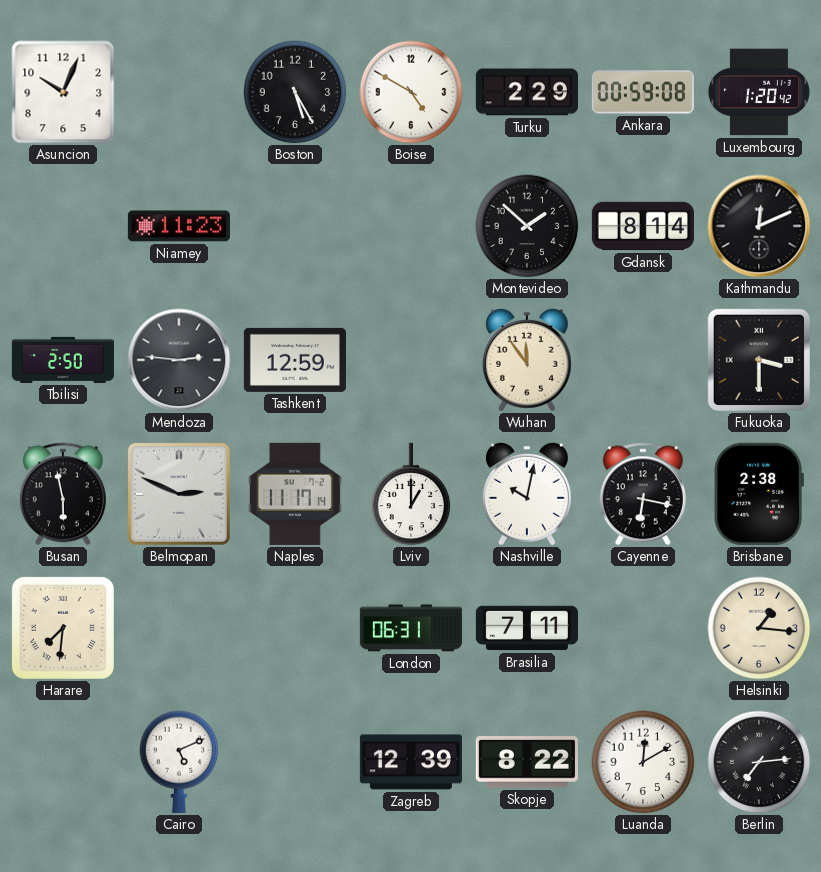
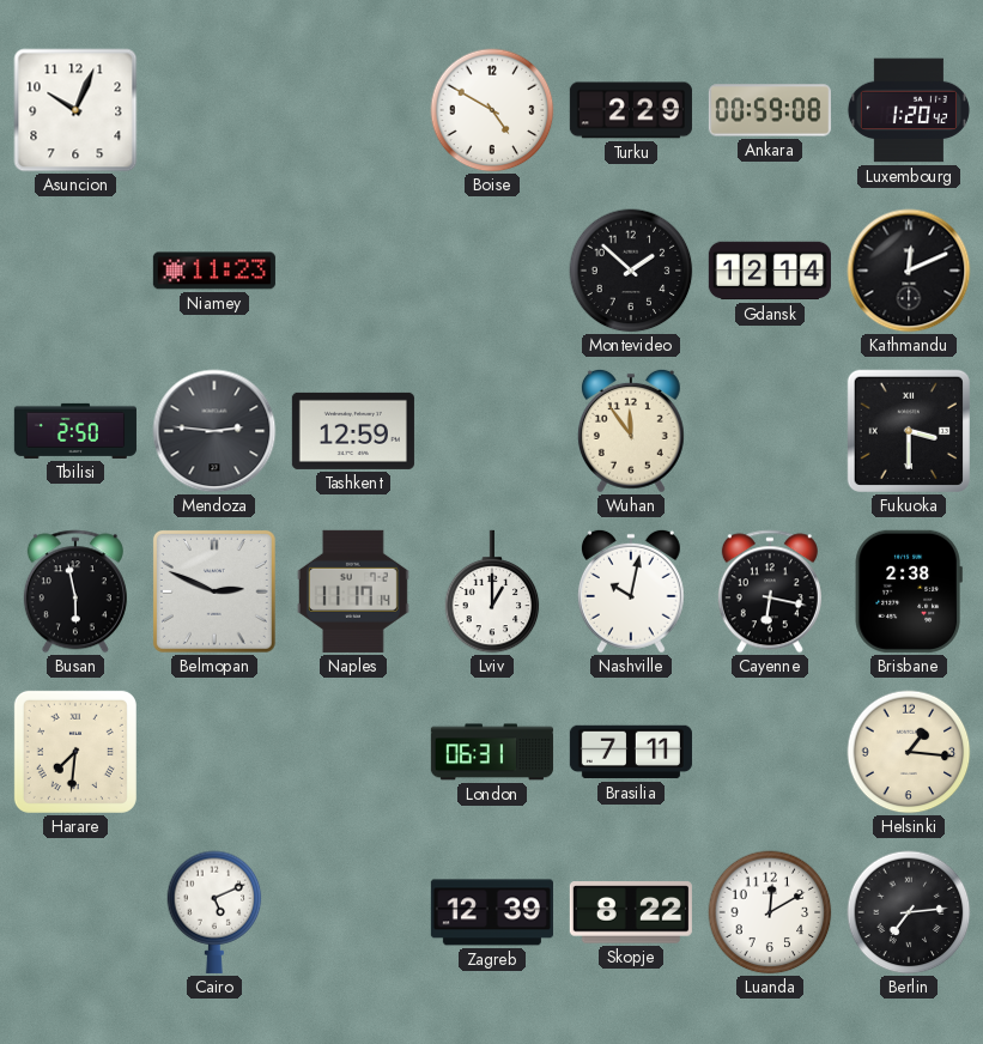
Boston: 5:25 -> none
Gdansk: 8:14 -> 12:14
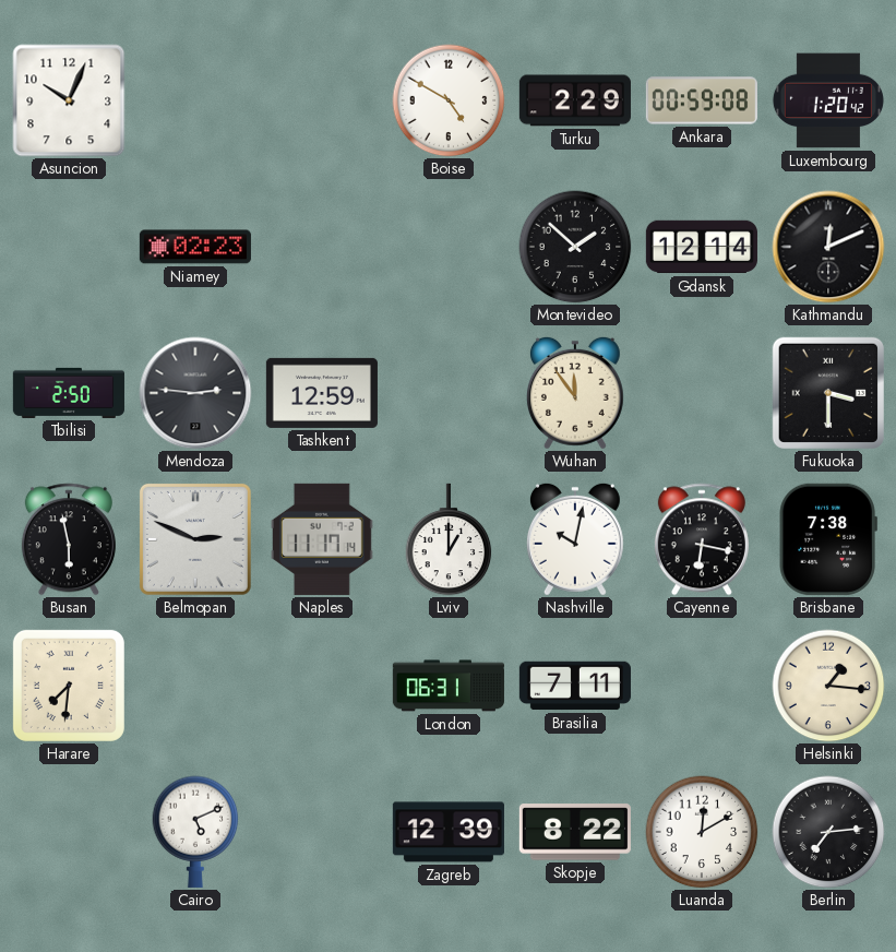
Niamey: 11:23 -> 02:23
Brisbane: 2:38 -> 7:38
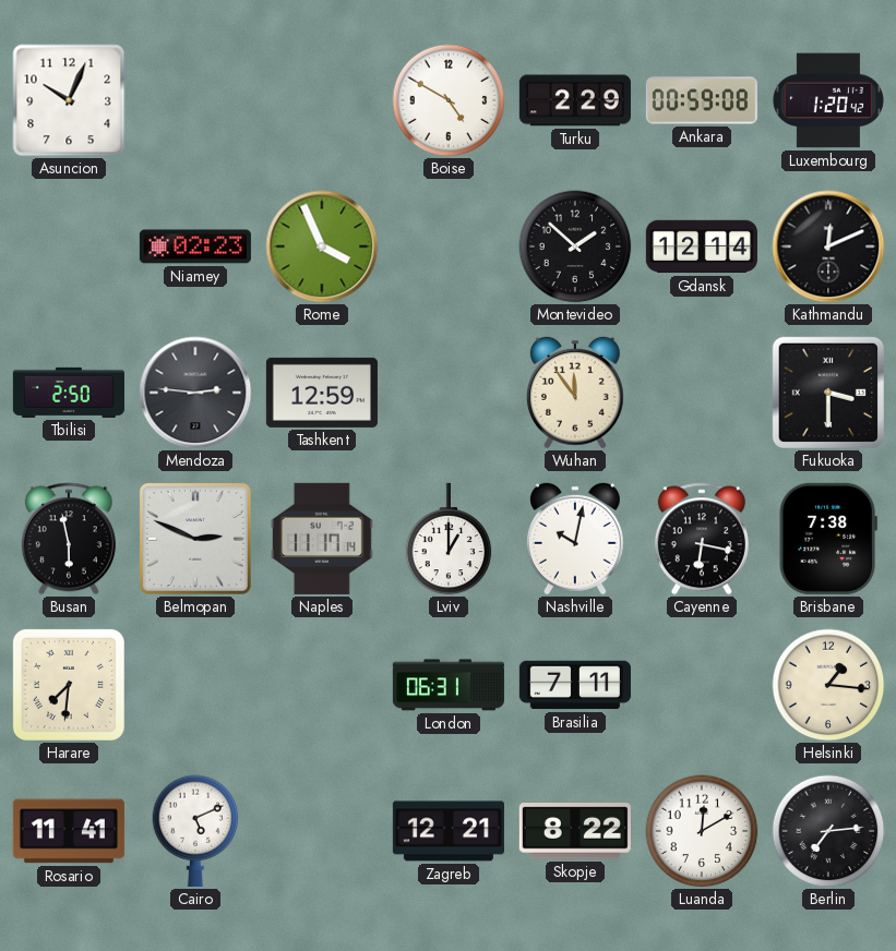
Rome: none -> 3:56
Rosario: none -> 11:41
Zagreb: 12:39 -> 12:21
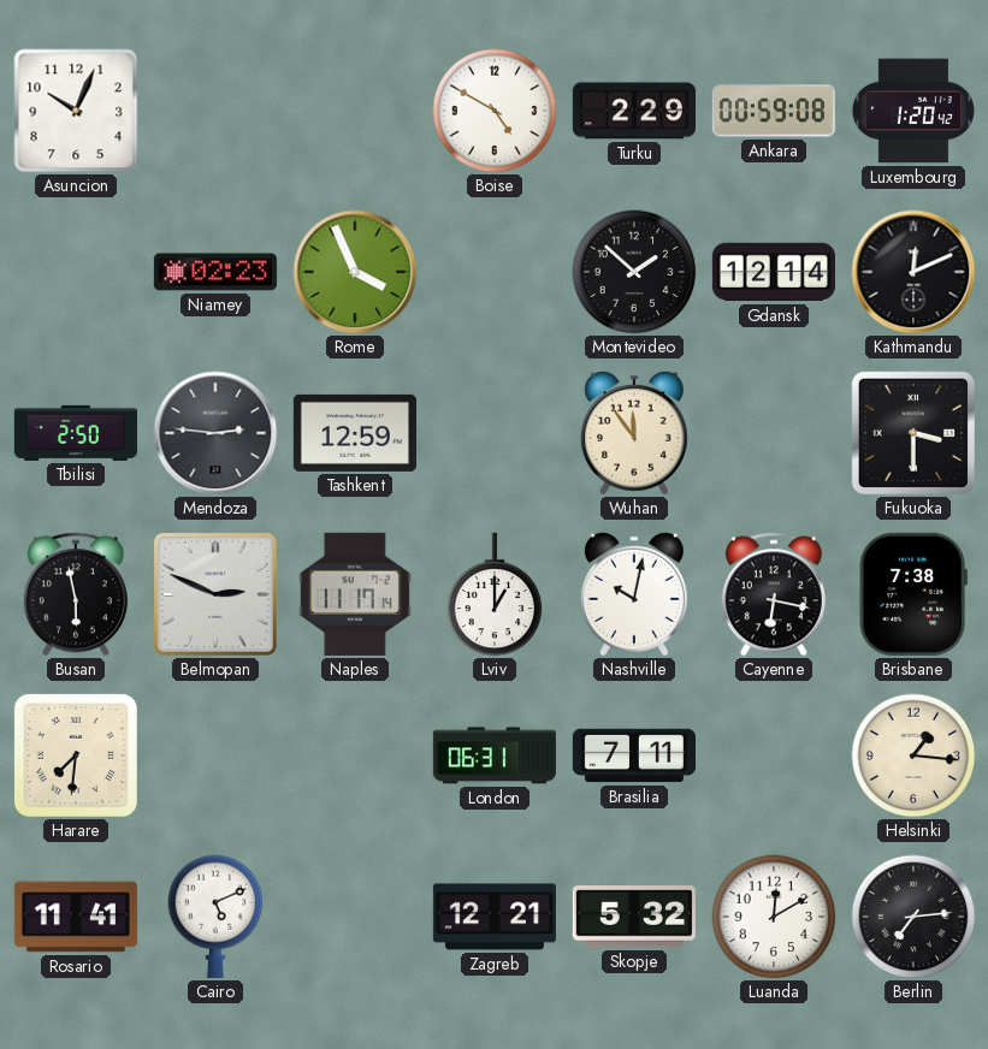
Skopje: 8:22 -> 5:32
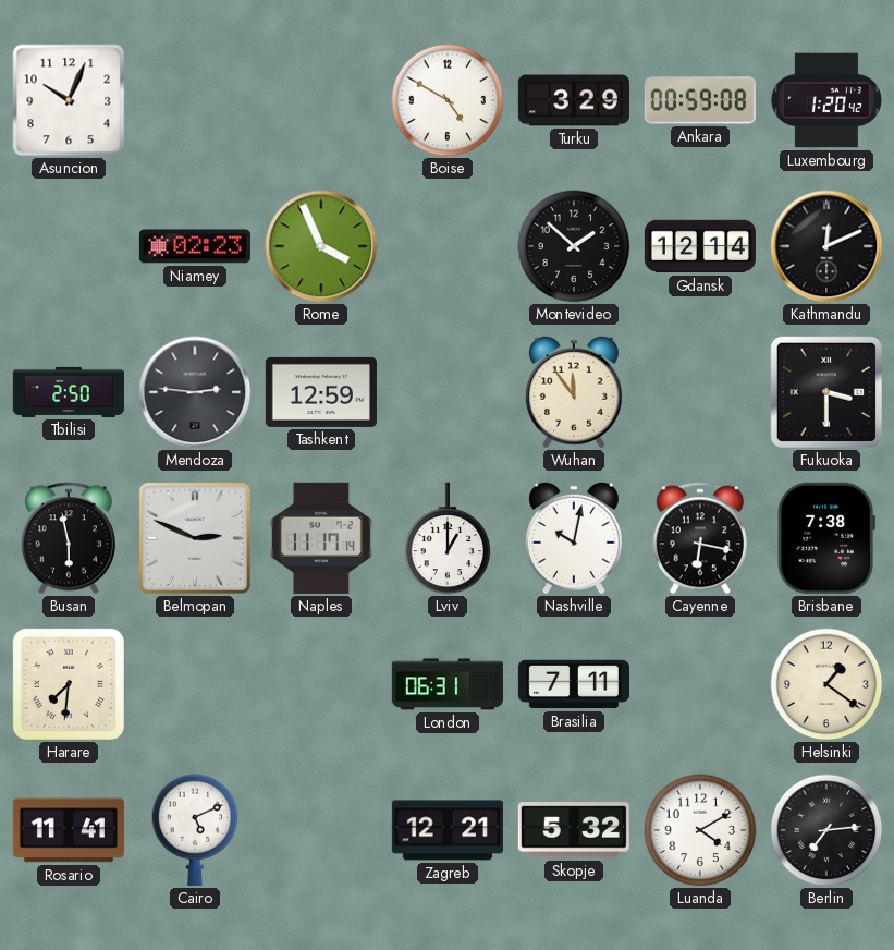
Turku: 2:29 -> 3:29
Helsinki: 1:16 -> 1:21
Luanda: 12:10 -> 4:10
